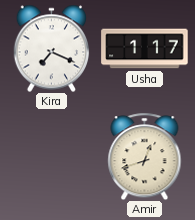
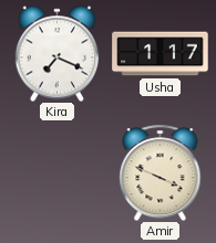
Amir: 12:42 -> 3:49
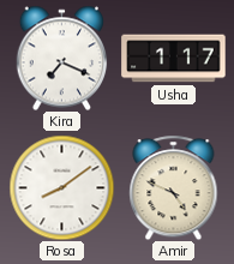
Rosa: none -> 8:09
Amir: 3:49 -> 4:49
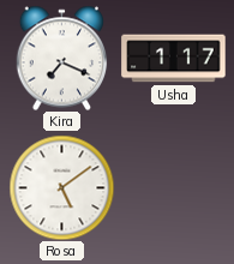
Rosa: 8:09 -> 5:09
Amir: 4:49 -> none
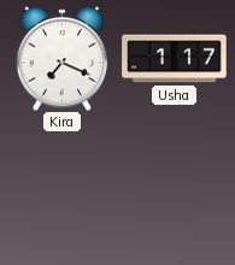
Rosa: 5:09 -> none
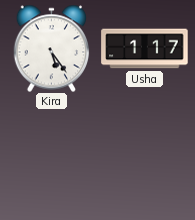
Kira: 7:19 -> 5:24
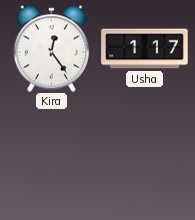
Kira: 5:24 -> 12:24
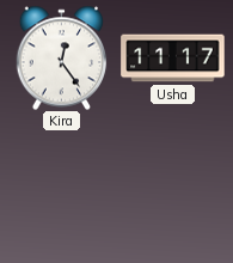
Usha: 1:17 -> 11:17
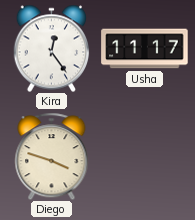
Diego: none -> 3:48
